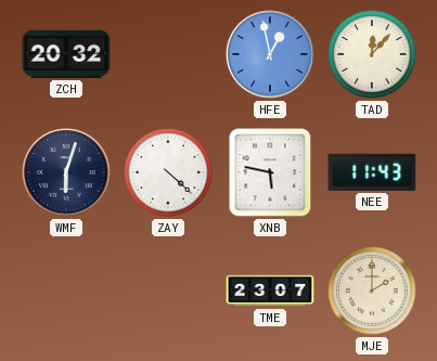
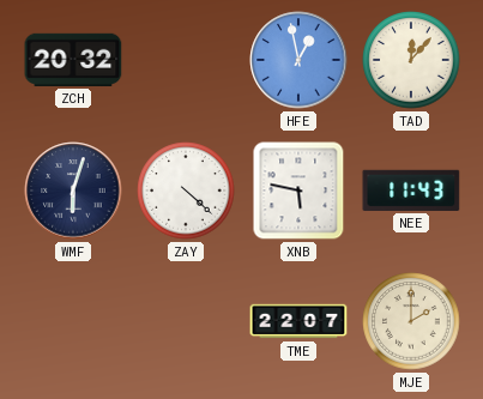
TME: 23:07 -> 22:07
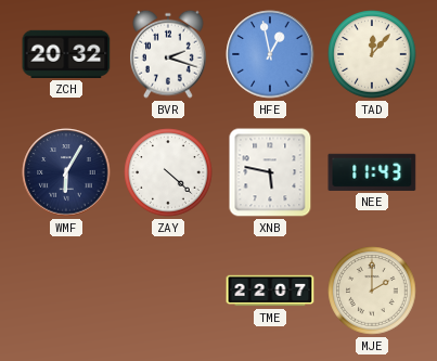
BVR: none -> 2:18
WMF: 6:03 -> 6:05
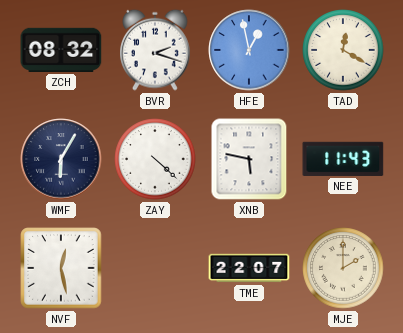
ZCH: 20:32 -> 08:32
TAD: 12:07 -> 12:20
NVF: none -> 12:28
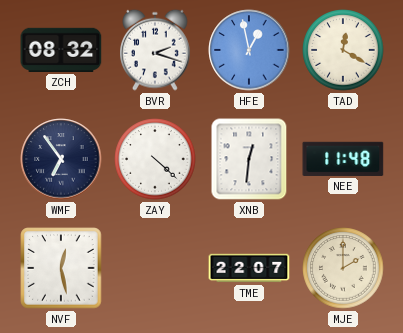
WMF: 6:05 -> 6:54
XNB: 5:47 -> 12:31
NEE: 11:43 -> 11:48
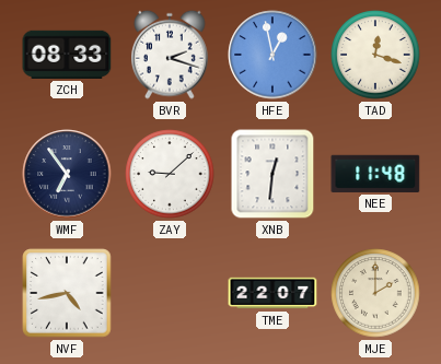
ZCH: 08:32 -> 08:33
TAD: 12:20 -> 12:18
ZAY: 4:22 -> 9:08
NVF: 12:28 -> 4:43
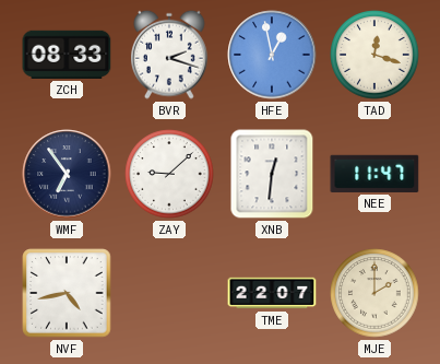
NEE: 11:48 -> 11:47
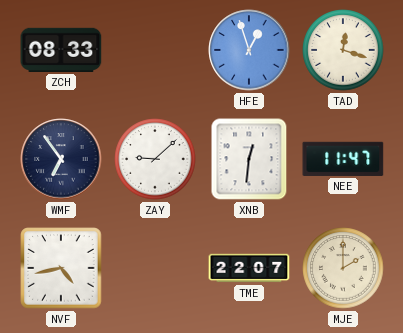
BVR: 2:18 -> none
HFE: 12:58 -> 12:57
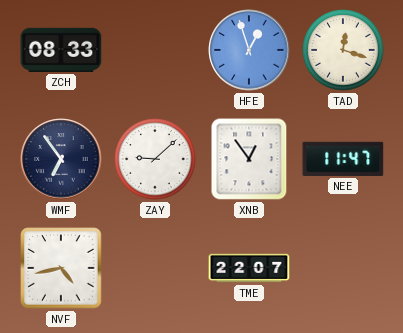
XNB: 12:31 -> 12:54
MJE: 2:00 -> none
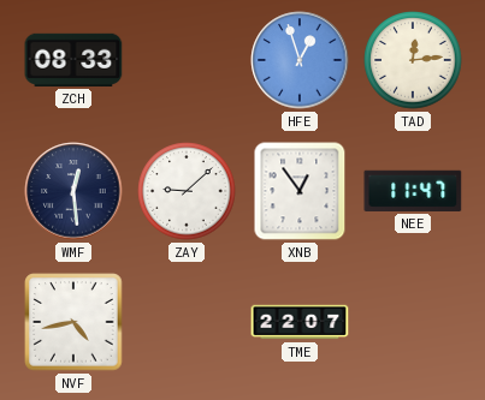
TAD: 12:18 -> 12:14
WMF: 6:54 -> 12:29
